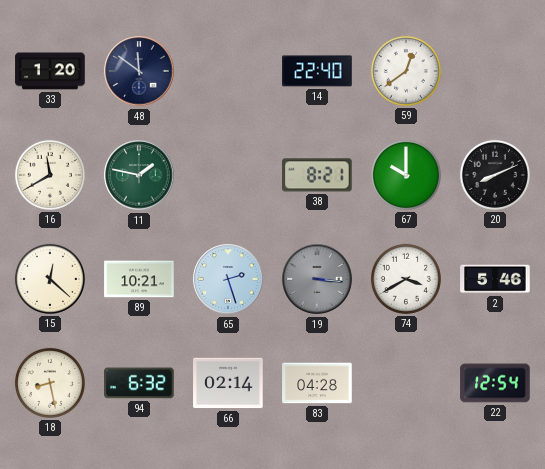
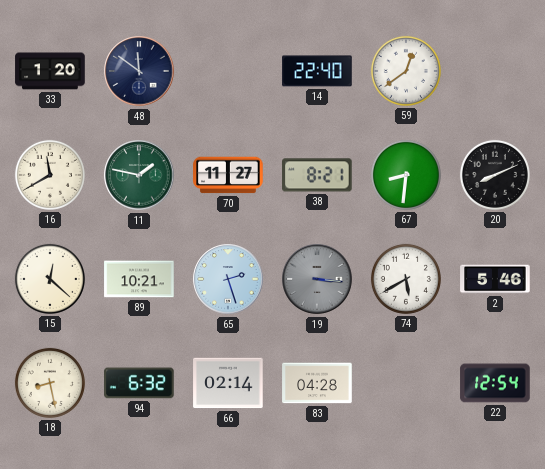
70: none -> 11:27
67: 10:00 -> 8:31
74: 3:40 -> 5:40
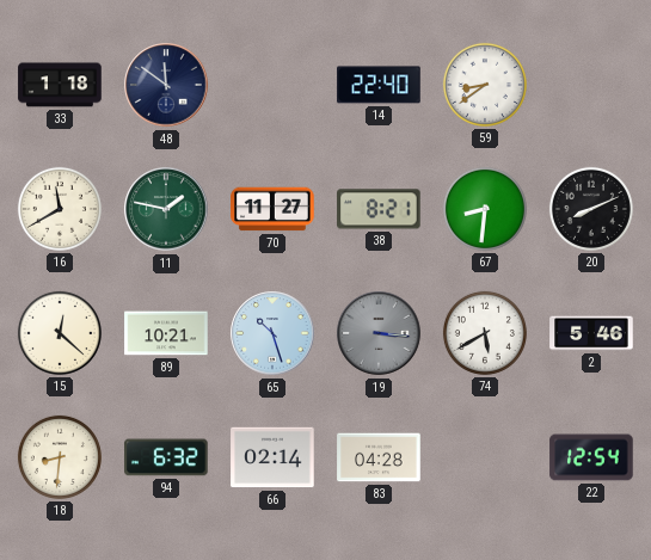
33: 1:20 -> 1:18
59: 12:39 -> 8:39
65: 2:27 -> 10:27
18: 8:28 -> 8:31
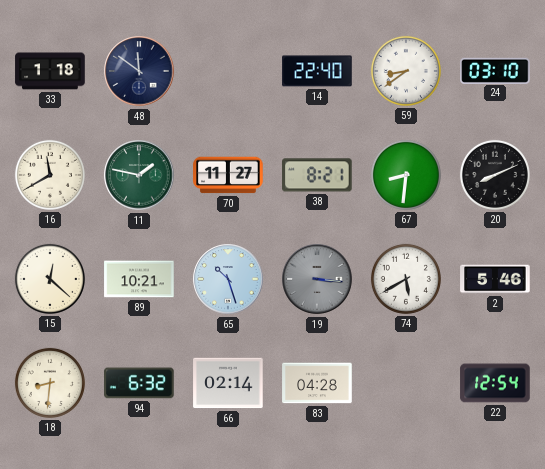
24: none -> 03:10
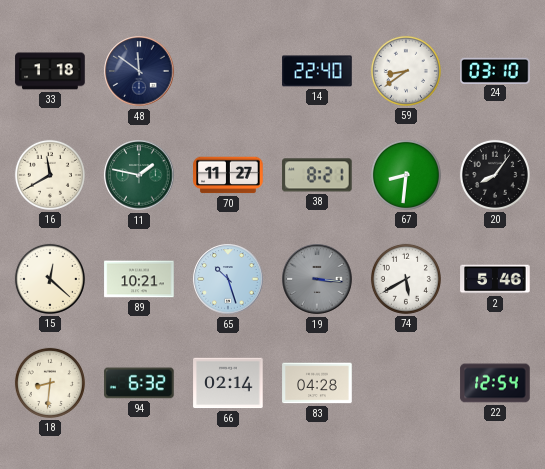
20: 8:11 -> 8:06
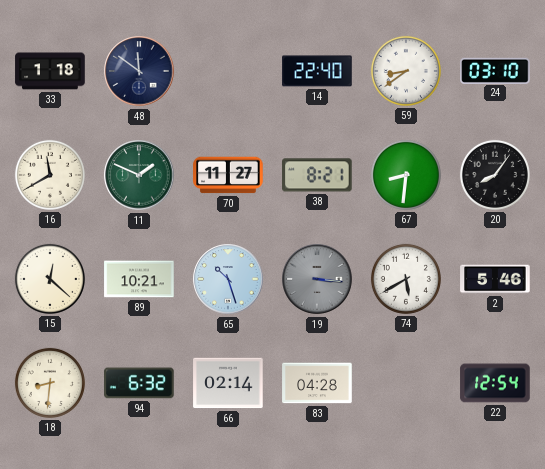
11: 1:47 -> 1:49
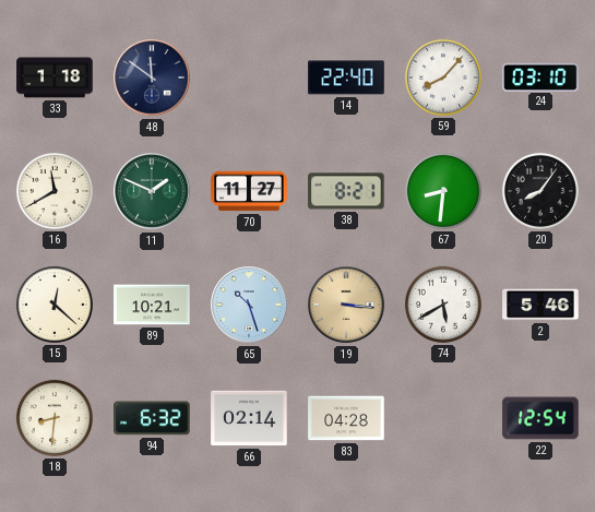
59: 8:39 -> 8:07
19 dial: grey -> champagne
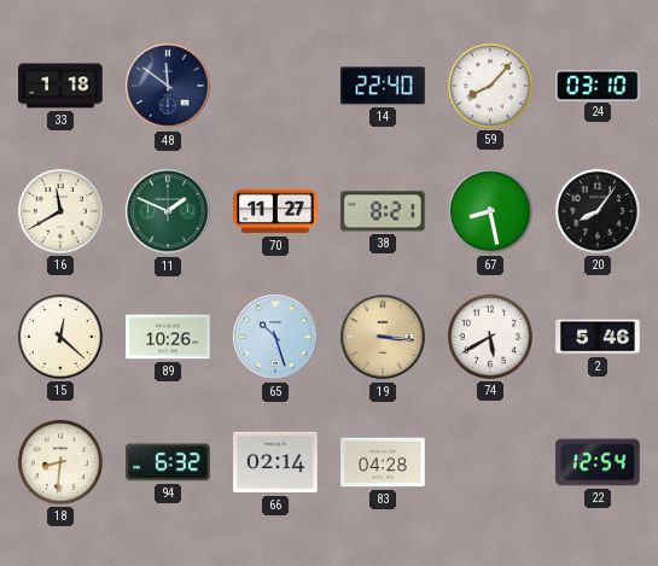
67: 8:31 -> 8:28
89: 10:21 -> 10:26
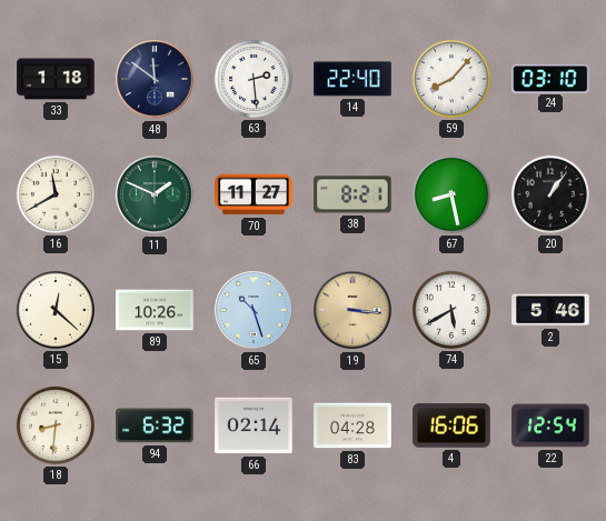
63: none -> 2:29
20: 8:06 -> 1:06
4: none -> 16:06
